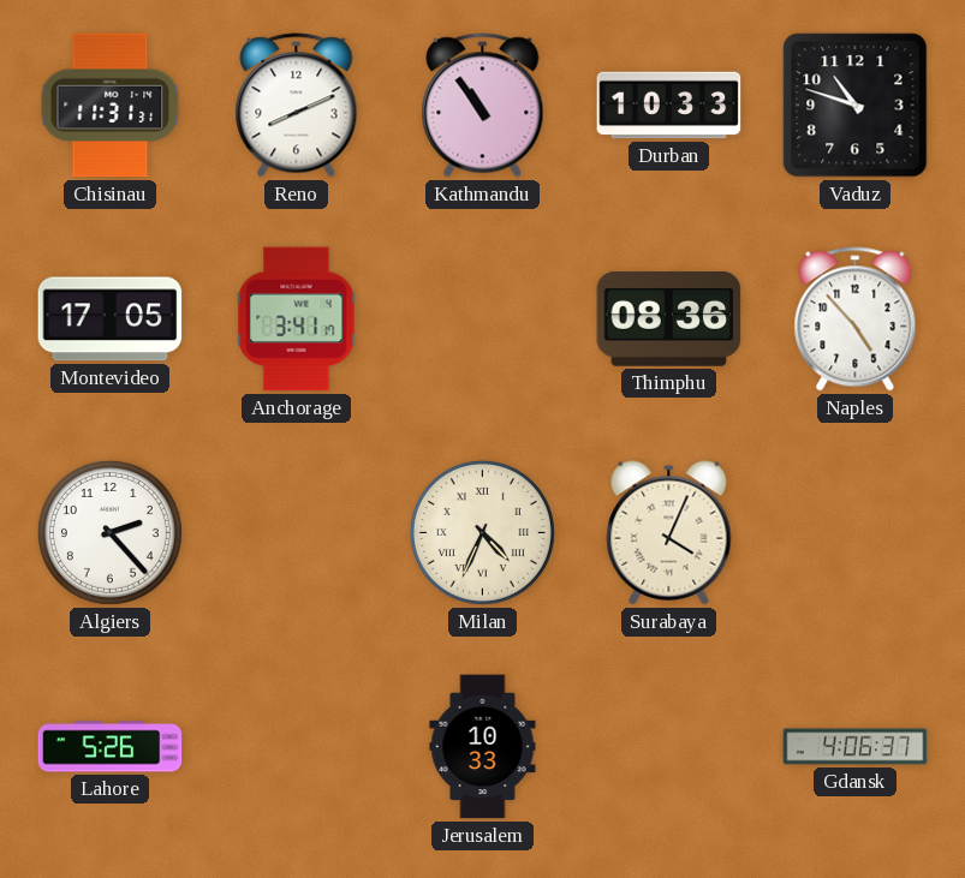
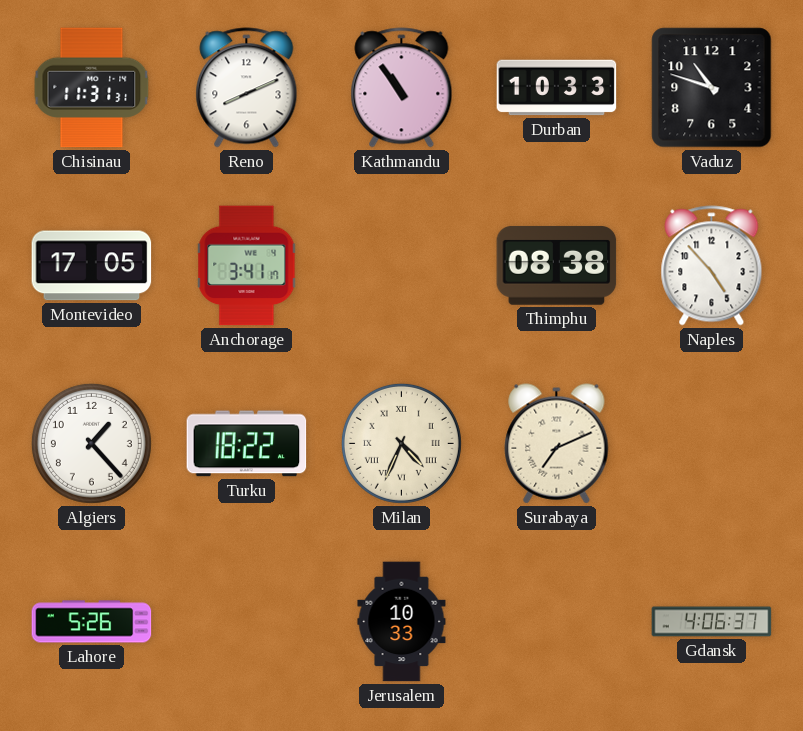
Thimphu: 08:36 -> 08:38
Algiers: 2:23 -> 1:23
Turku: none -> 18:22
Surabaya: 4:04 -> 7:11
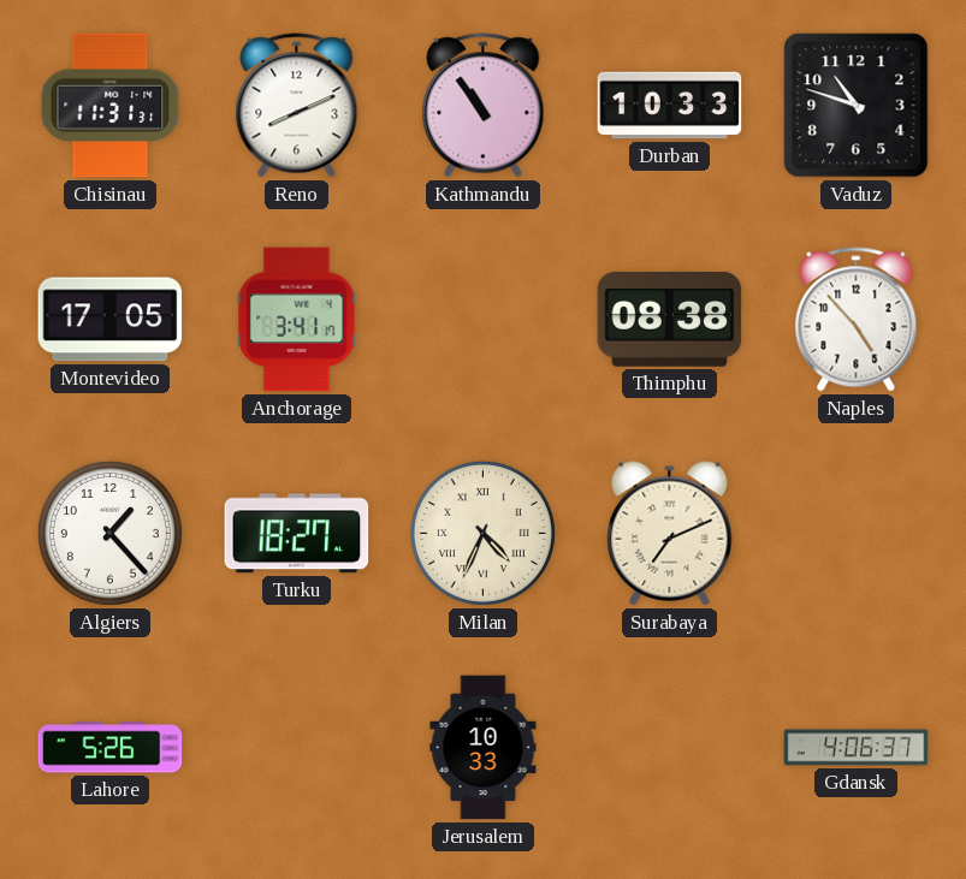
Turku: 18:22 -> 18:27
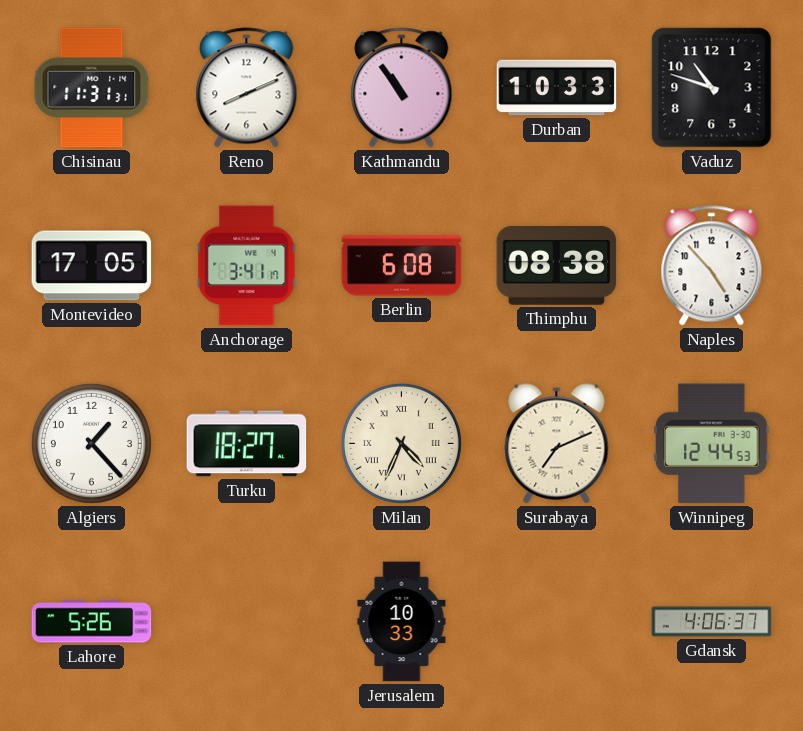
Berlin: none -> 6:08
Winnipeg: none -> 12:44
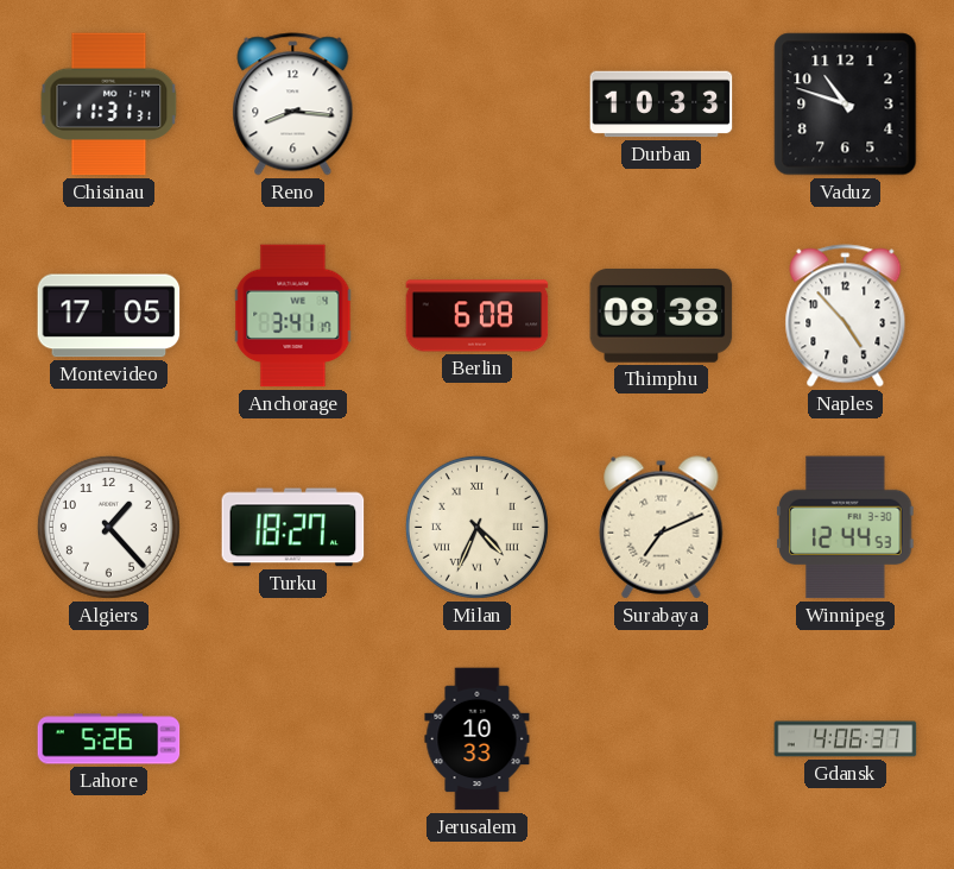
Reno: 8:11 -> 8:16
Kathmandu: 10:54 -> none
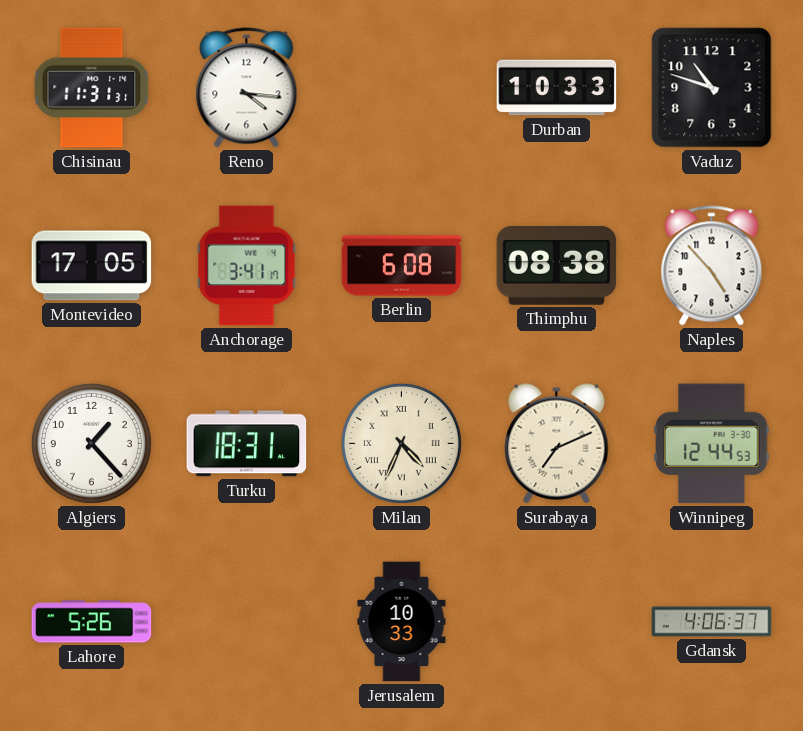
Reno: 8:16 -> 4:16
Turku: 18:27 -> 18:31
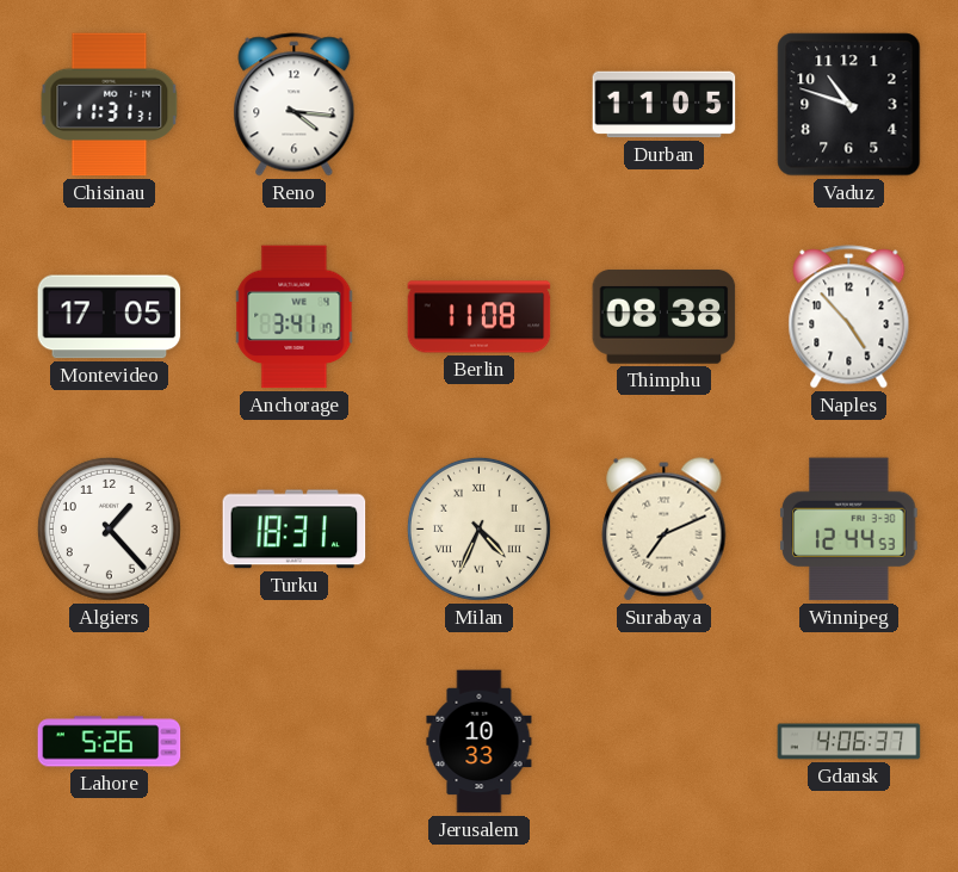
Durban: 10:33 -> 11:05
Berlin: 6:08 -> 11:08
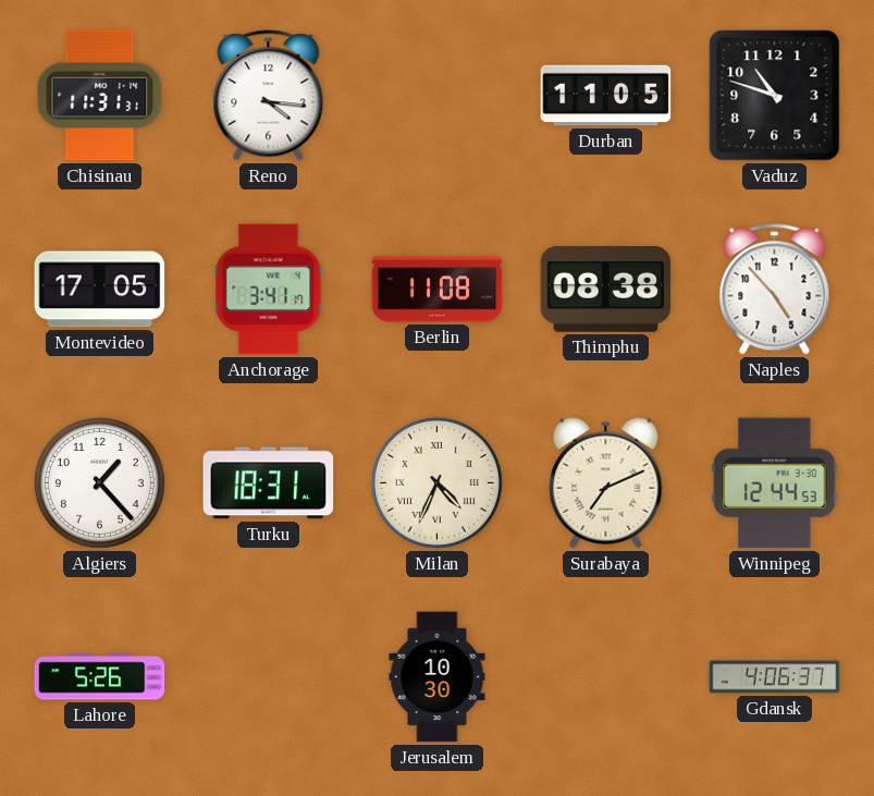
Jerusalem: 10:33 -> 10:30
